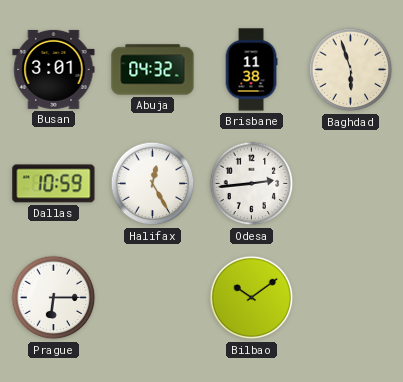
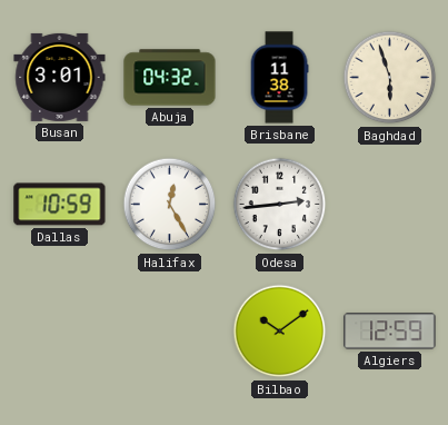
Prague: 6:15 -> none
Algiers: none -> 12:59
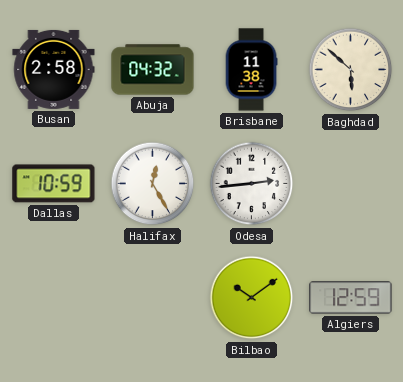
Busan: 3:01 -> 2:58
Baghdad: 5:57 -> 5:52
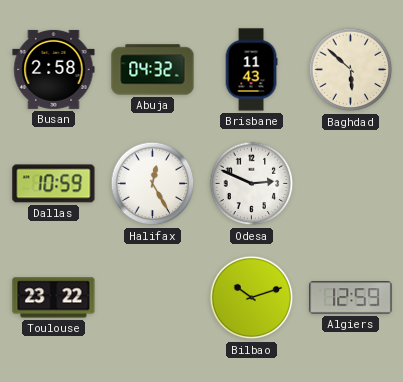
Brisbane: 11:38 -> 11:43
Odesa: 2:44 -> 2:49
Toulouse: none -> 23:22
Bilbao: 10:09 -> 10:12
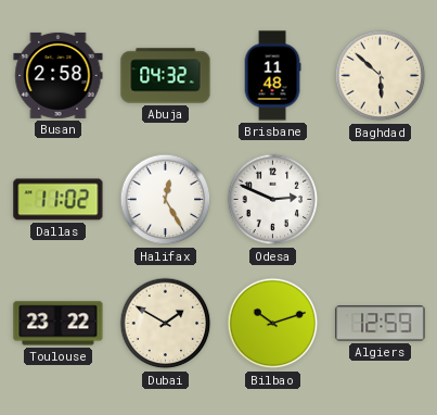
Brisbane: 11:43 -> 11:48
Dallas: 10:59 -> 11:02
Dubai: none -> 1:50
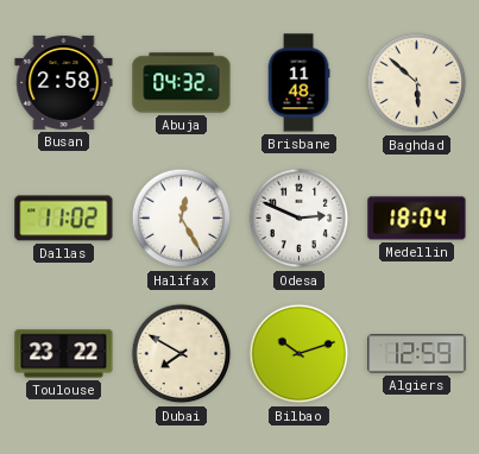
Medellin: none -> 18:04
Dubai: 1:50 -> 7:50
